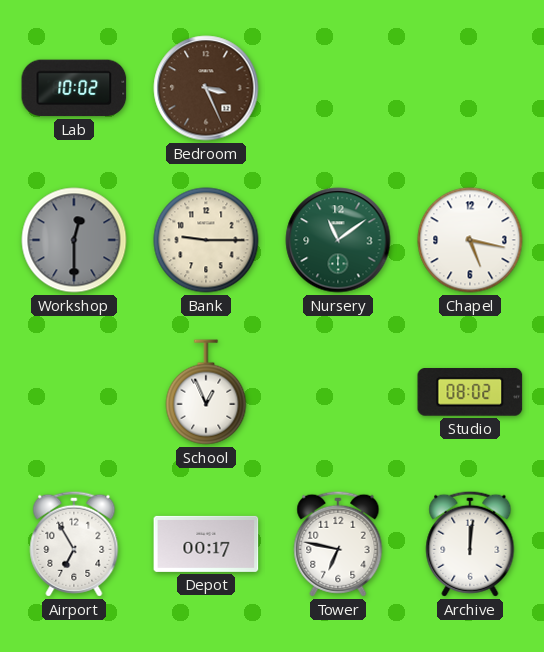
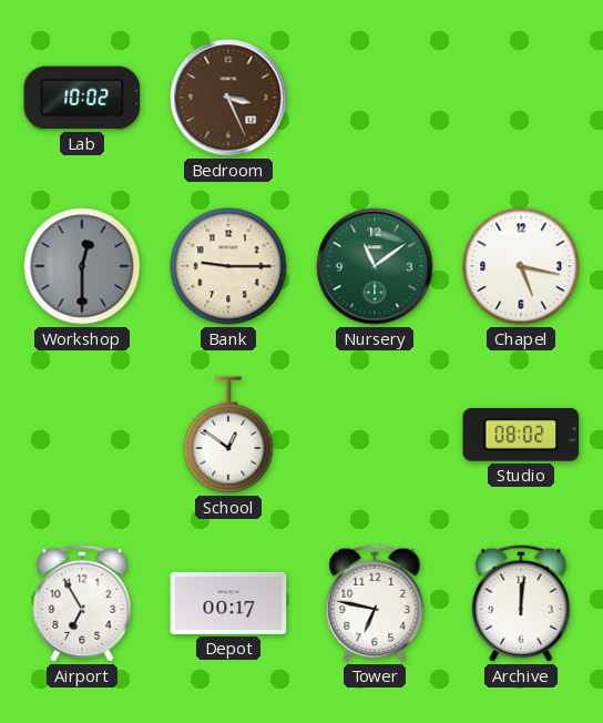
School: 12:56 -> 12:51
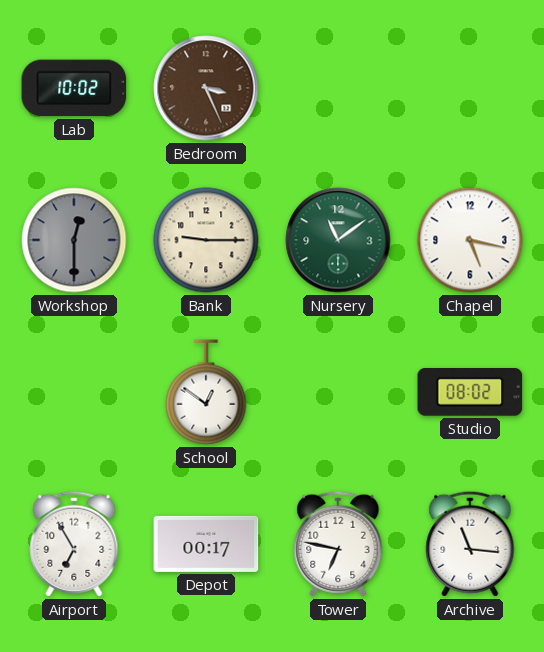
Archive: 12:01 -> 11:16
